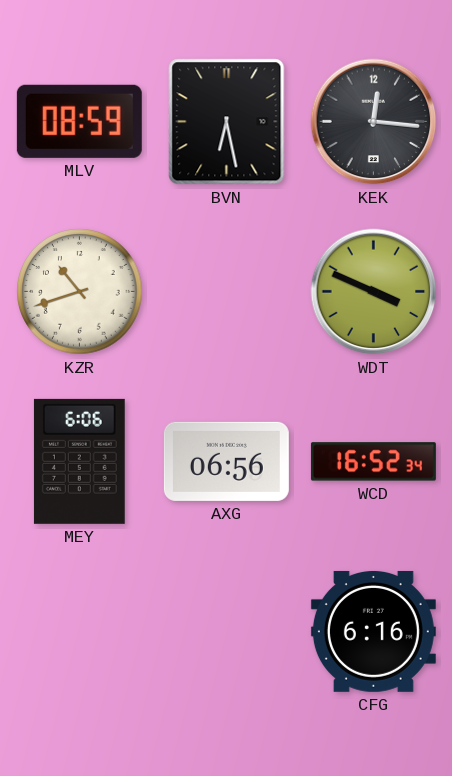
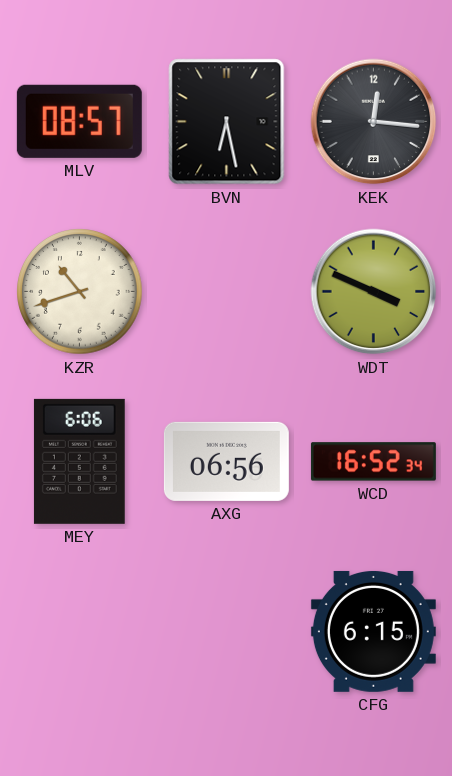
MLV: 08:59 -> 08:57
CFG: 6:16 -> 6:15
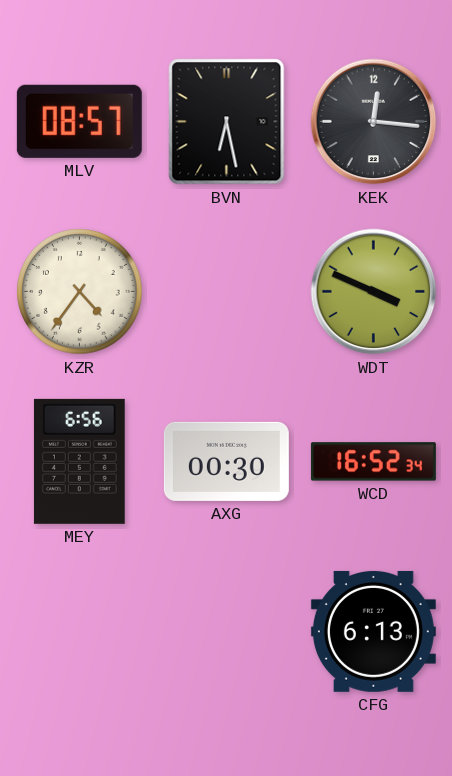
KZR: 10:42 -> 4:36
MEY: 6:06 -> 6:56
AXG: 06:56 -> 00:30
CFG: 6:15 -> 6:13
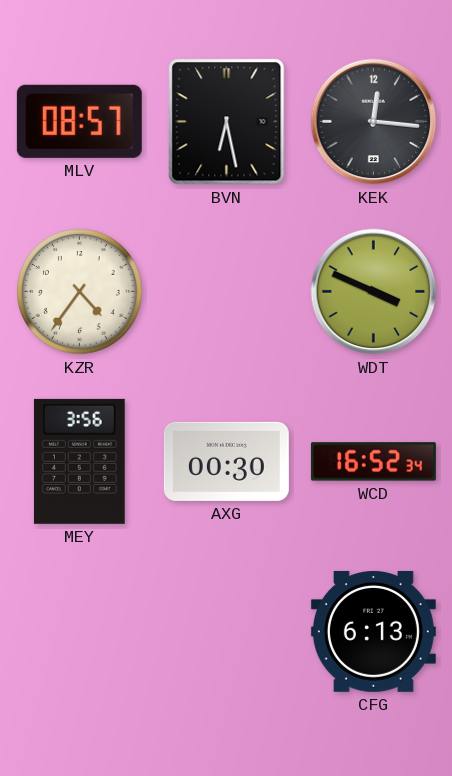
MEY: 6:56 -> 3:56
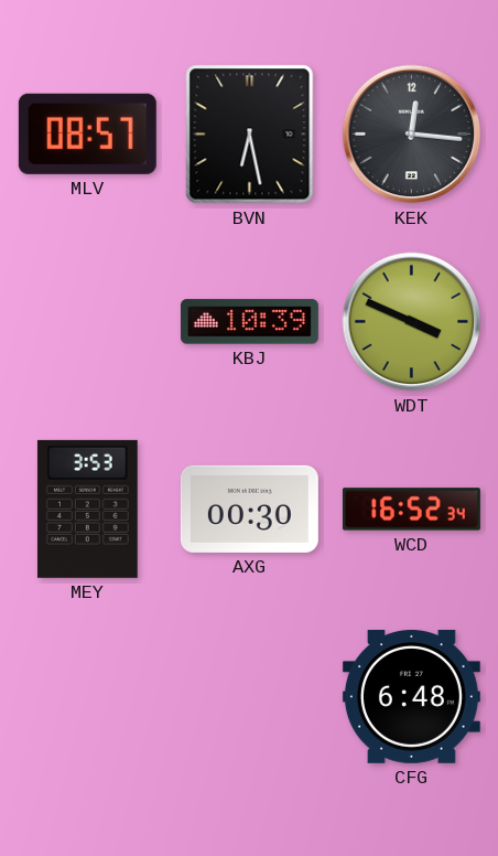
KZR: 4:36 -> none
KBJ: none -> 10:39
MEY: 3:56 -> 3:53
CFG: 6:13 -> 6:48
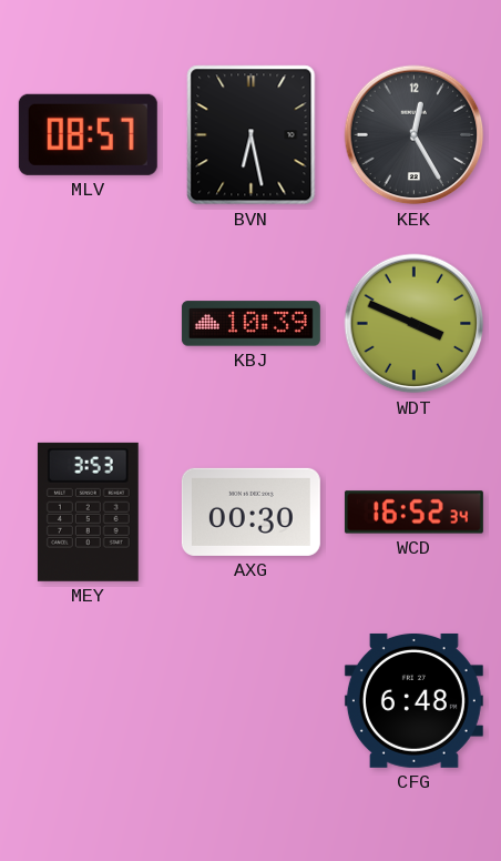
KEK: 12:16 -> 12:25
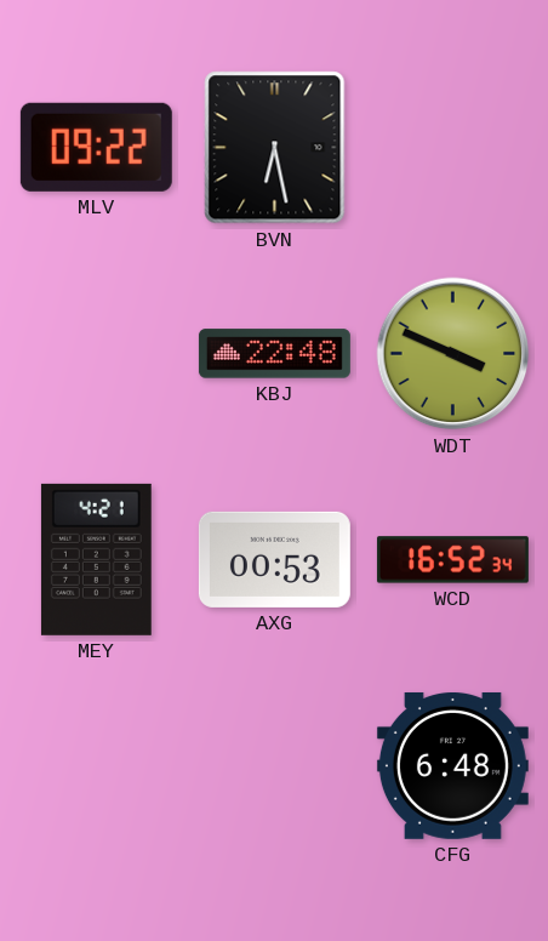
MLV: 08:57 -> 09:22
KEK: 12:25 -> none
KBJ: 10:39 -> 22:48
MEY: 3:53 -> 4:21
AXG: 00:30 -> 00:53
